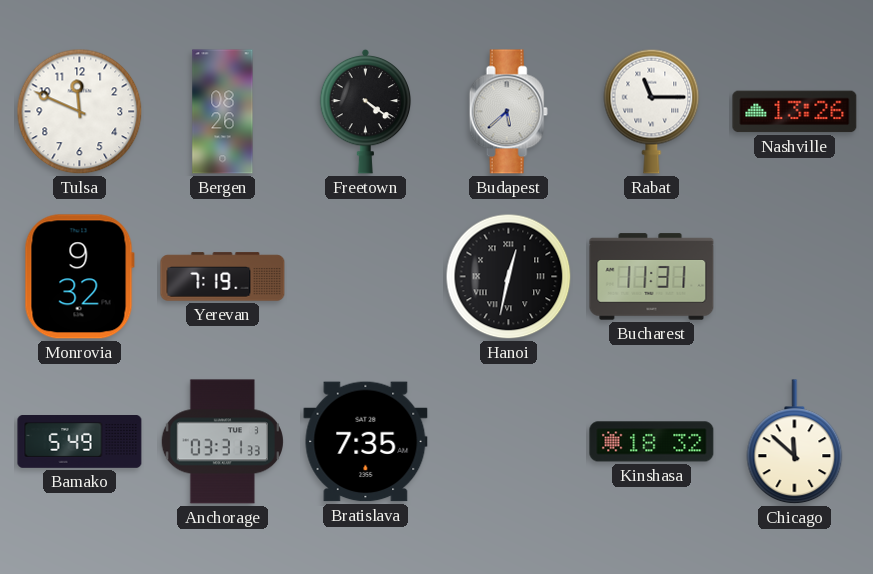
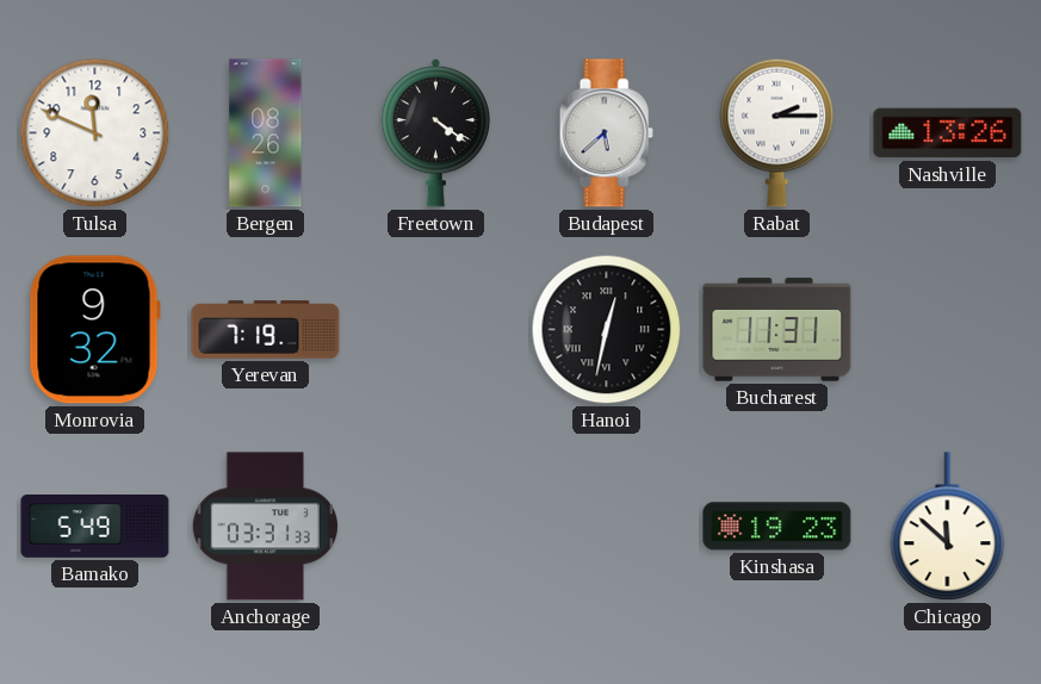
Rabat: 11:15 -> 2:15
Bratislava: 7:35 -> none
Kinshasa: 18:32 -> 19:23
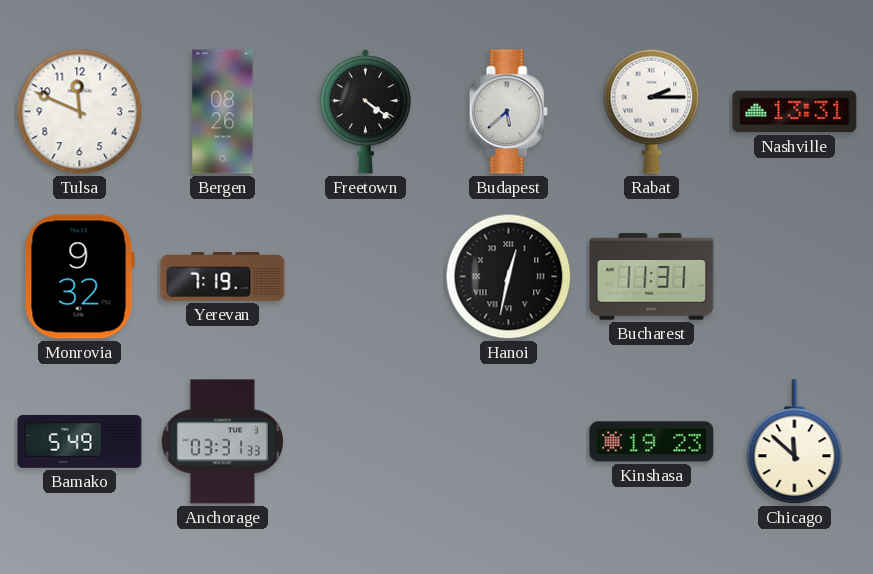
Nashville: 13:26 -> 13:31
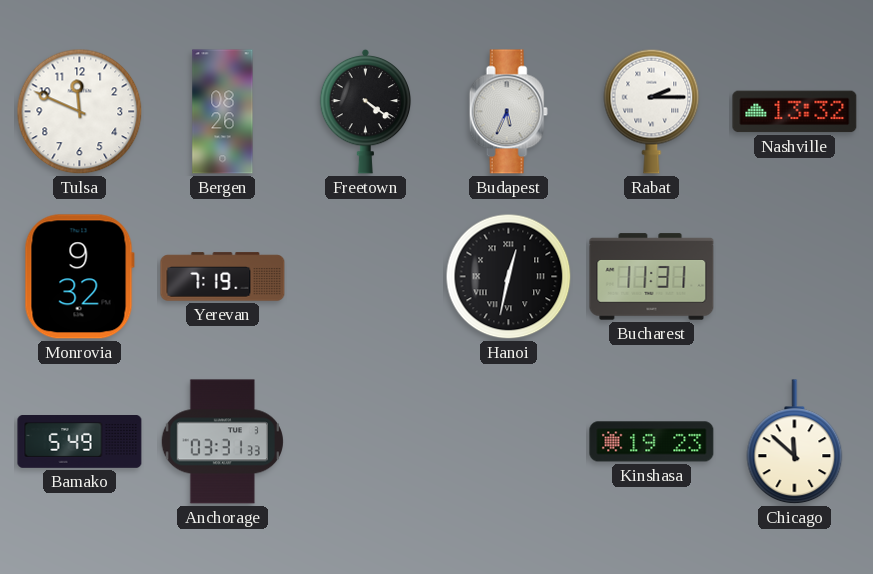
Budapest: 5:38 -> 5:34
Nashville: 13:31 -> 13:32
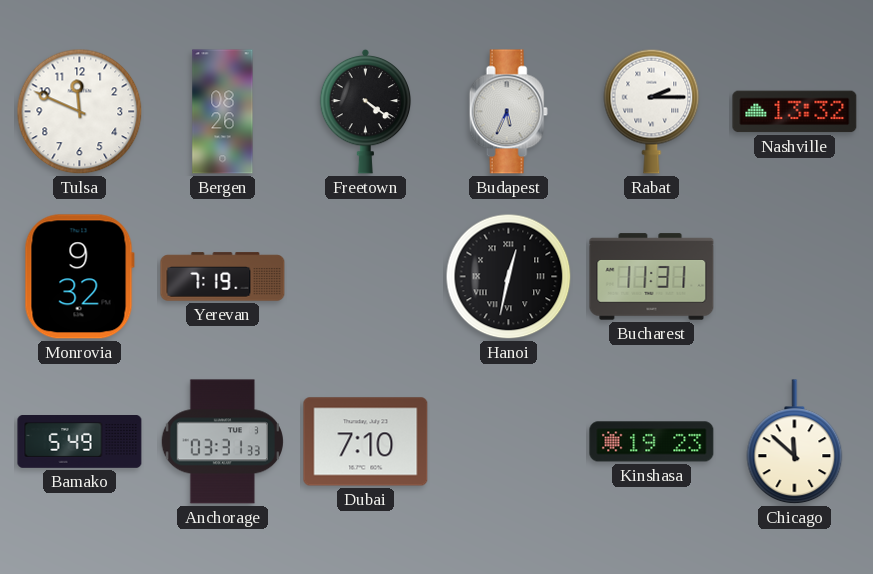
Dubai: none -> 7:10
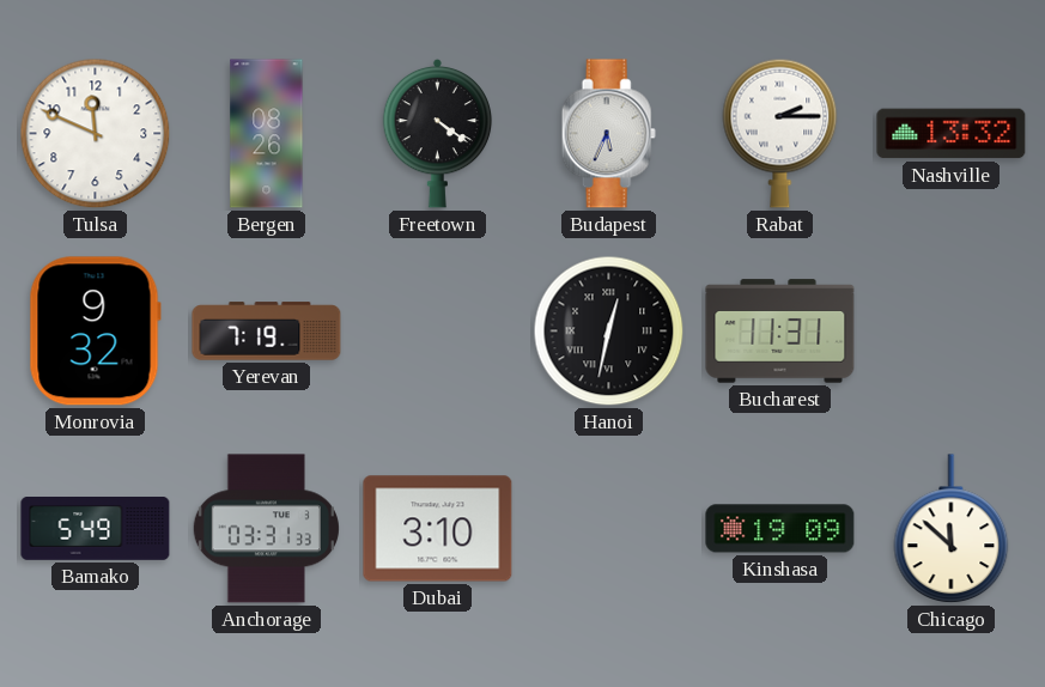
Dubai: 7:10 -> 3:10
Kinshasa: 19:23 -> 19:09
